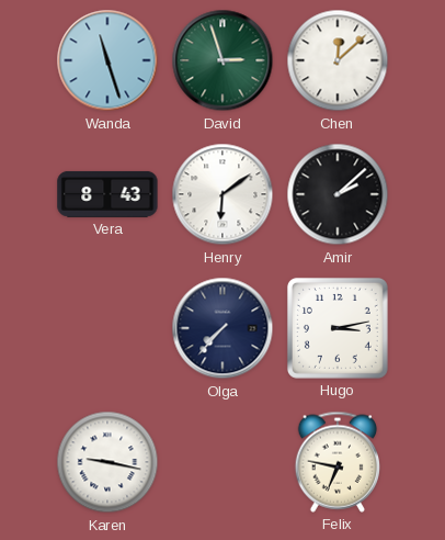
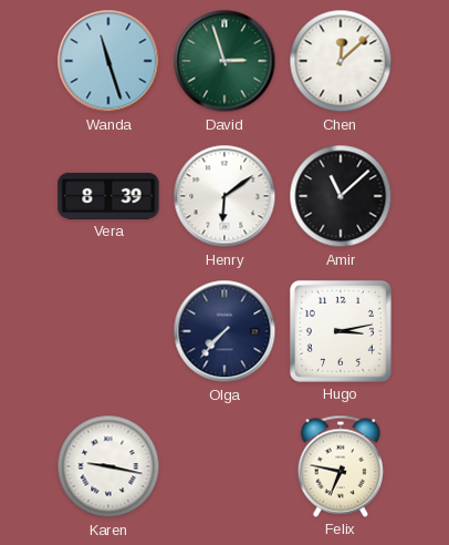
Vera: 8:43 -> 8:39
Amir: 2:08 -> 11:08
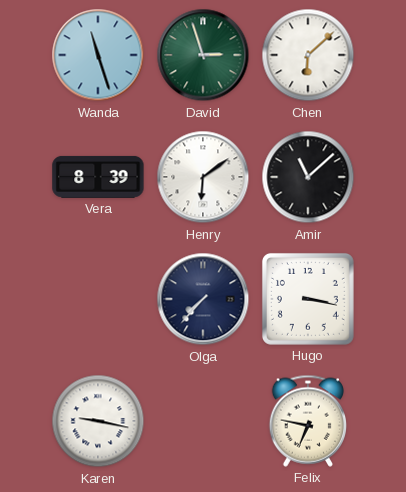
Chen: 12:08 -> 6:08
Hugo: 3:13 -> 3:17
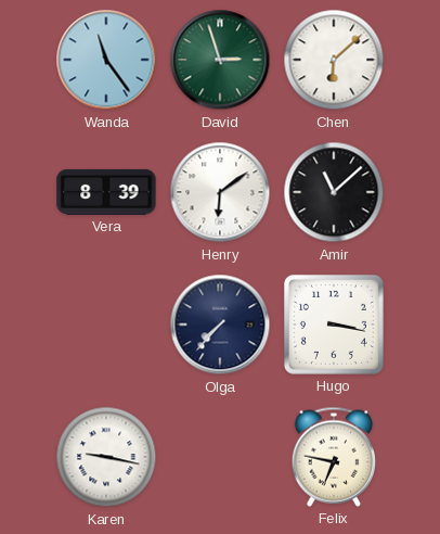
Wanda: 11:27 -> 11:24
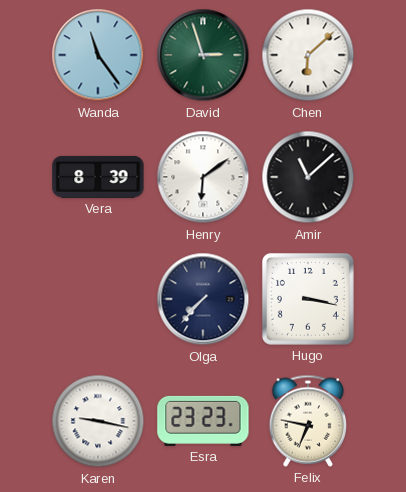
Esra: none -> 23:23
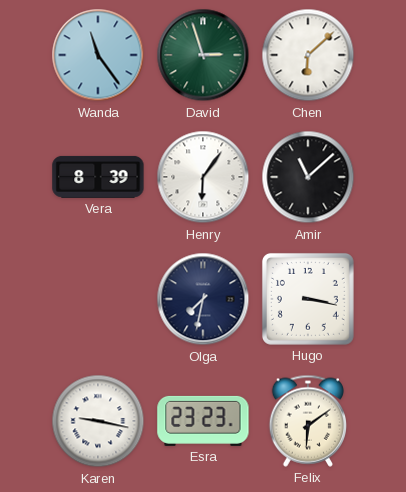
Henry: 6:09 -> 6:06
Olga: 7:37 -> 7:32
Felix: 6:47 -> 6:09
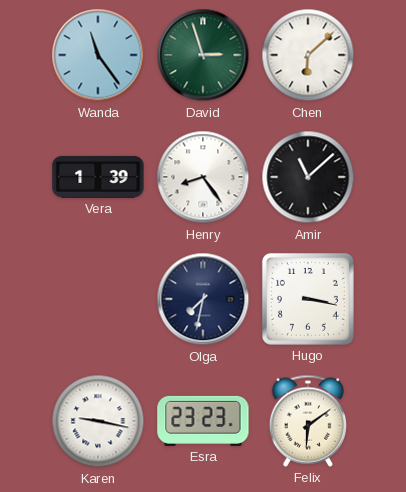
Vera: 8:39 -> 1:39
Henry: 6:06 -> 8:24
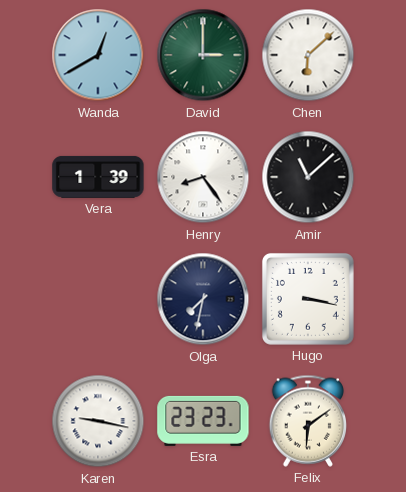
Wanda: 11:24 -> 12:40
David: 2:57 -> 3:00
